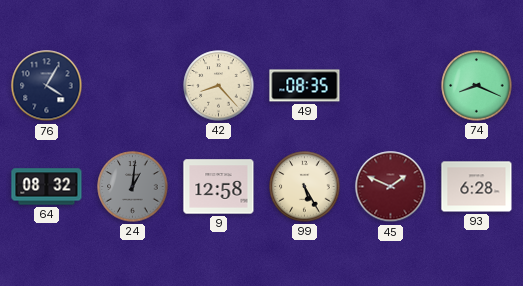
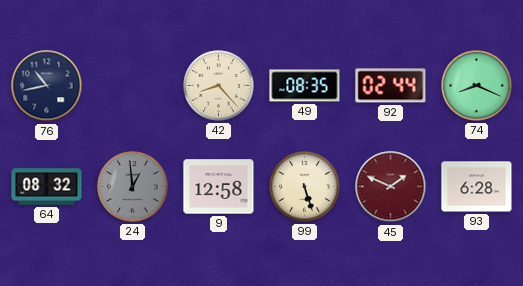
76: 4:05 -> 10:43
92: none -> 02:44
24: 1:01 -> 12:59
99: 5:25 -> 5:27
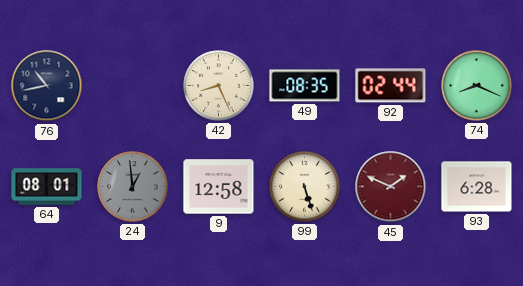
42: 8:23 -> 8:26
64: 08:32 -> 08:01
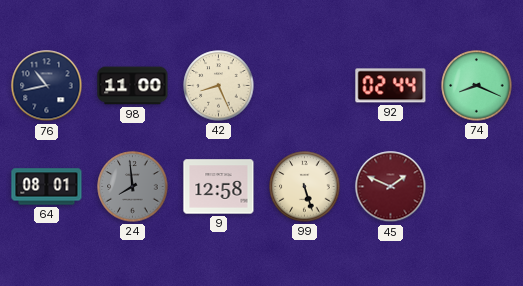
98: none -> 11:00
49: 08:35 -> none
24: 12:59 -> 7:59
93: 6:28 -> none
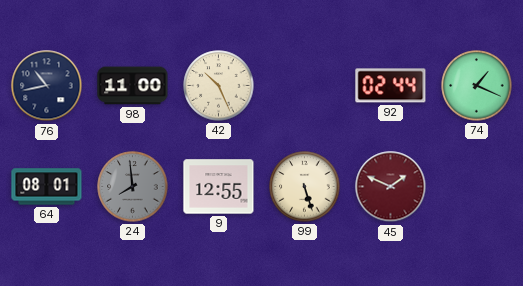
42: 8:26 -> 10:26
74: 8:19 -> 1:19
9: 12:58 -> 12:55
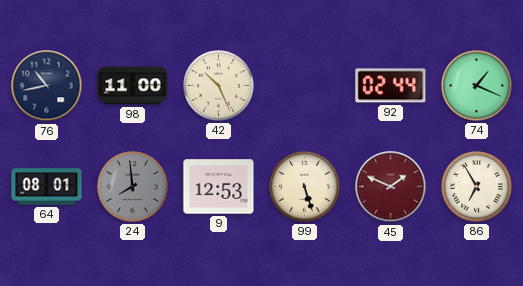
9: 12:55 -> 12:53
86: none -> 6:55
